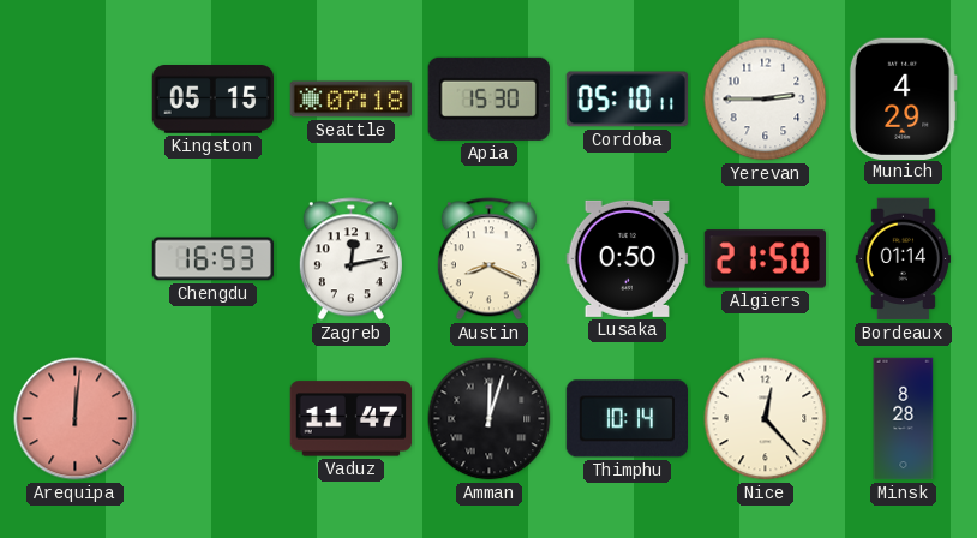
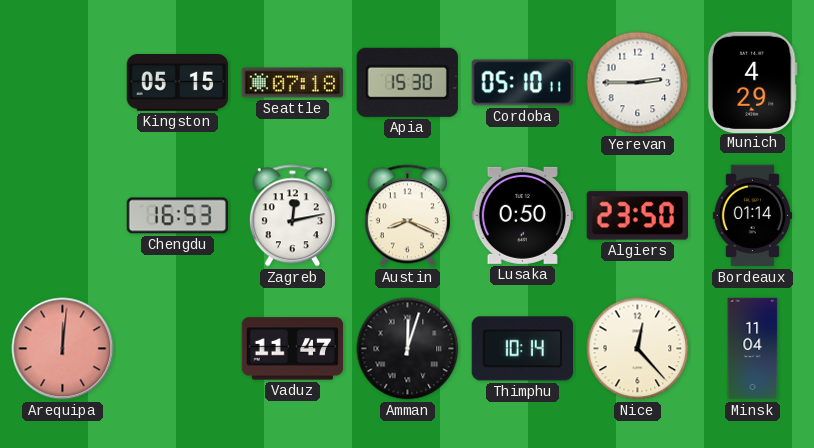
Algiers: 21:50 -> 23:50
Minsk: 8:28 -> 11:04
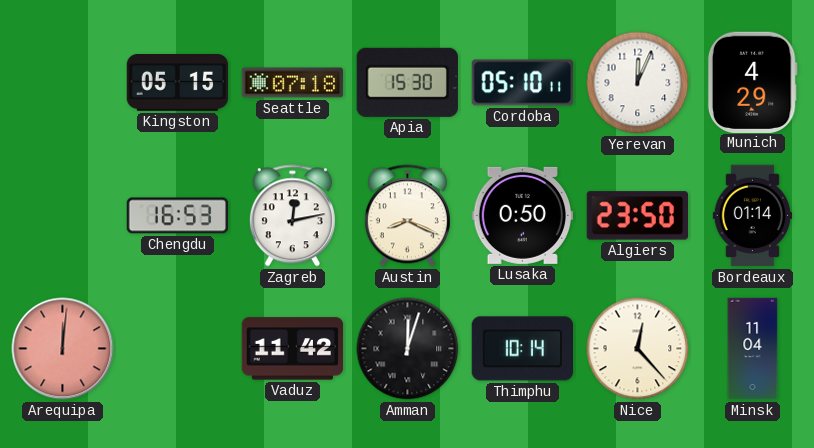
Yerevan: 2:45 -> 12:04
Vaduz: 11:47 -> 11:42
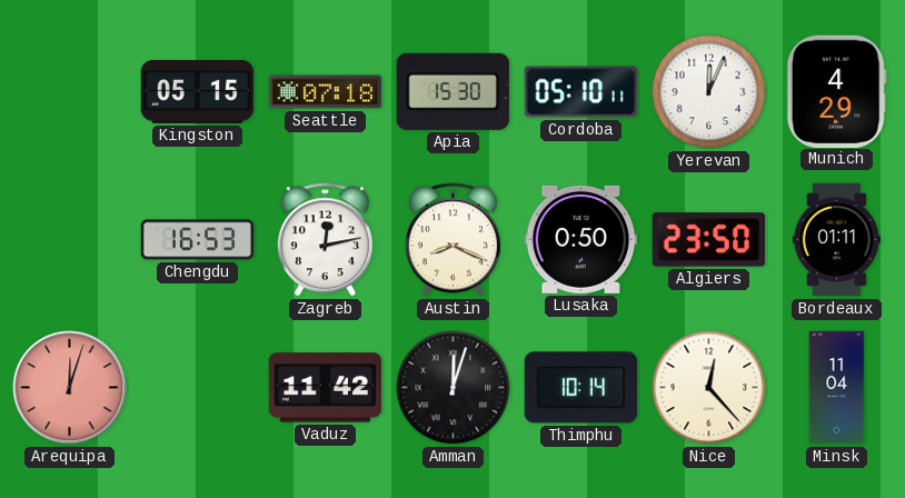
Bordeaux: 01:14 -> 01:11
Arequipa: 12:01 -> 12:03
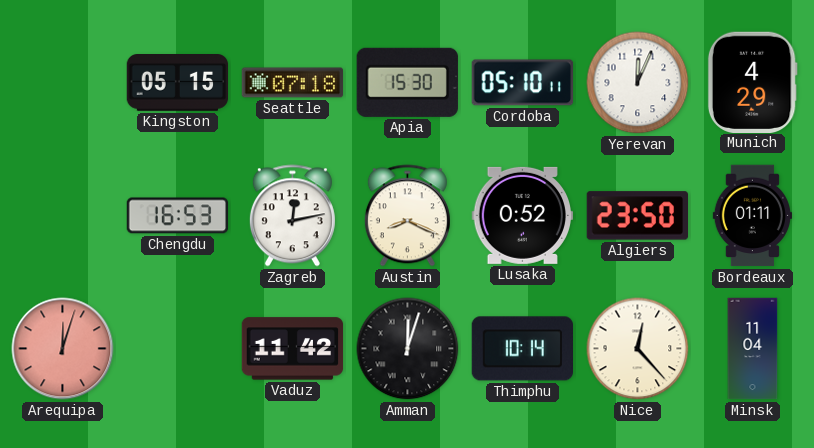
Lusaka: 0:50 -> 0:52
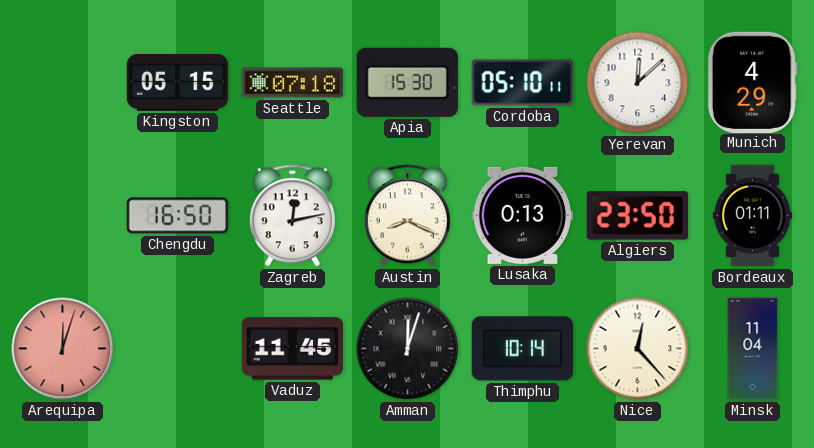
Yerevan: 12:04 -> 12:08
Chengdu: 16:53 -> 16:50
Lusaka: 0:52 -> 0:13
Vaduz: 11:42 -> 11:45
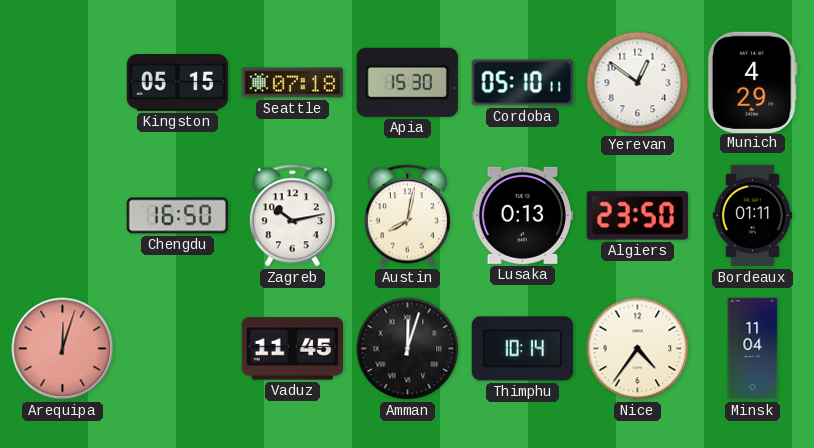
Yerevan: 12:08 -> 12:51
Zagreb: 12:13 -> 10:13
Austin: 8:19 -> 8:02
Nice: 12:23 -> 4:36
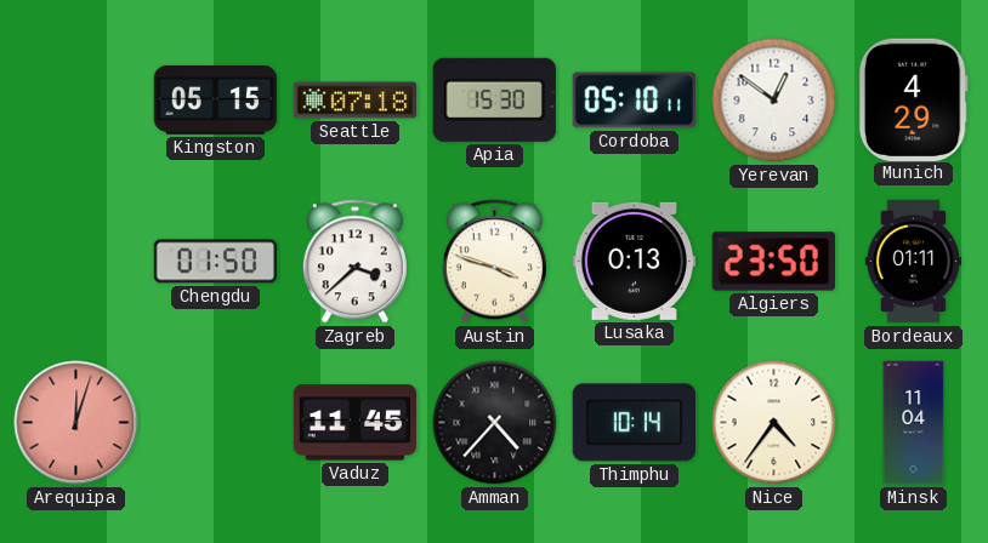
Chengdu: 16:50 -> 01:50
Zagreb: 10:13 -> 3:38
Austin: 8:02 -> 3:48
Amman: 12:03 -> 4:37
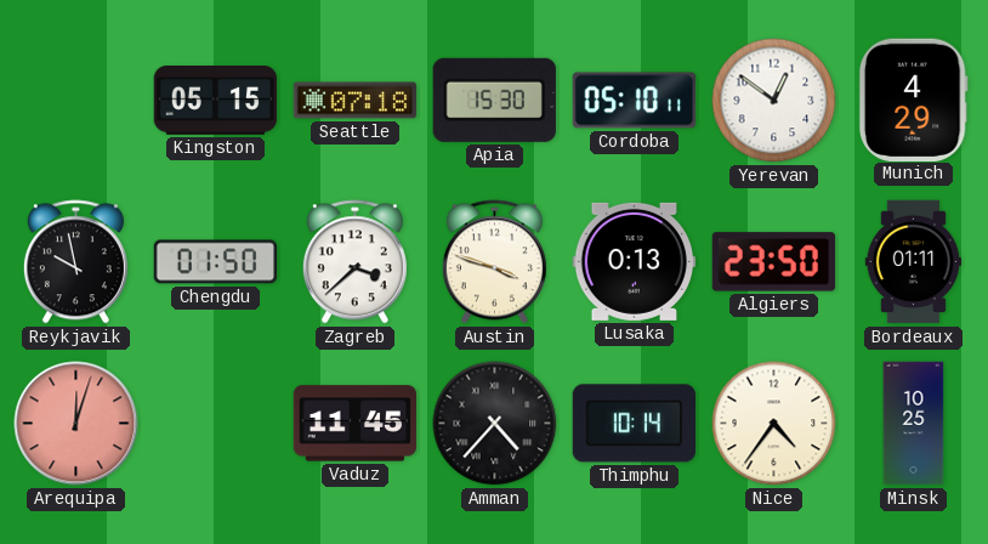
Reykjavik: none -> 9:58
Minsk: 11:04 -> 10:25
